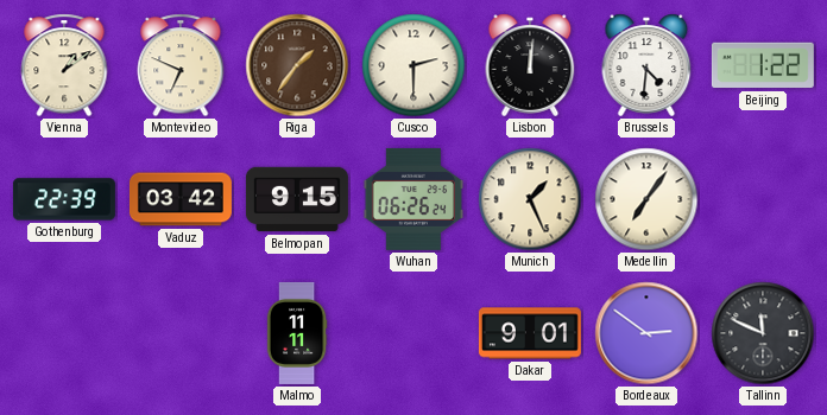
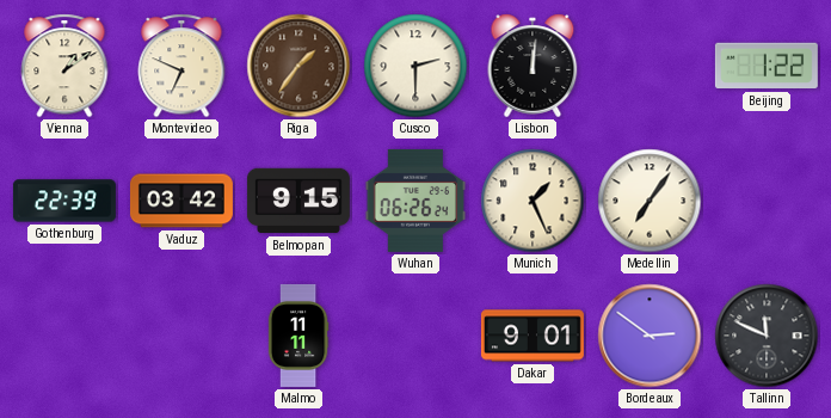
Brussels: 4:31 -> none
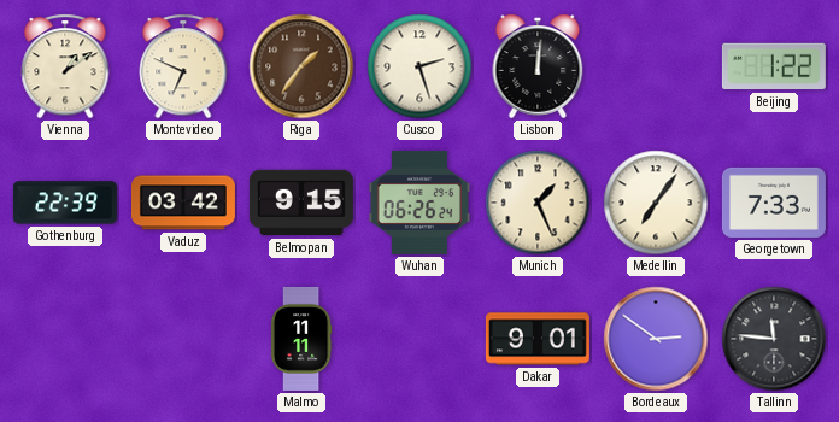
Cusco: 2:30 -> 2:27
Georgetown: none -> 7:33
Tallinn: 11:49 -> 11:46
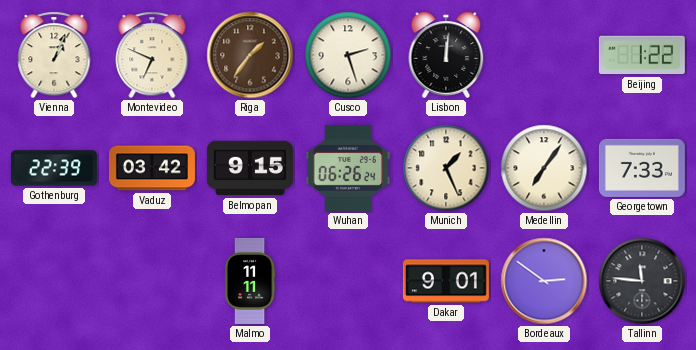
Vienna: 1:09 -> 1:04
